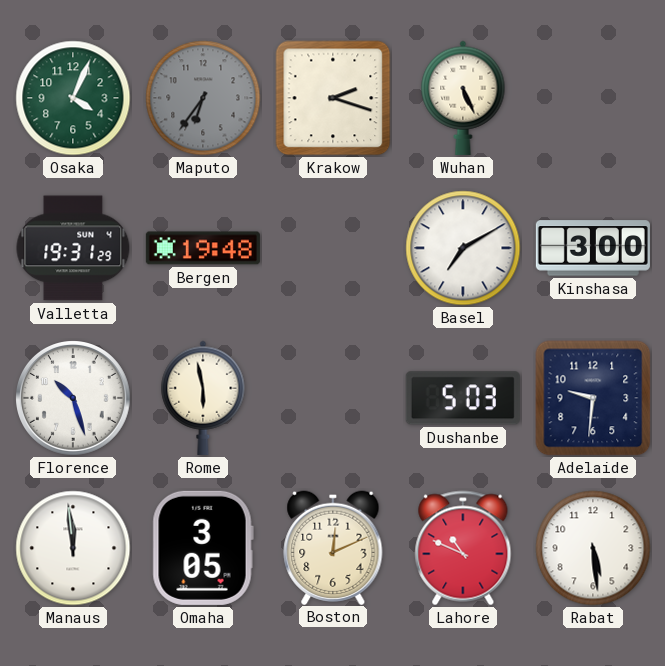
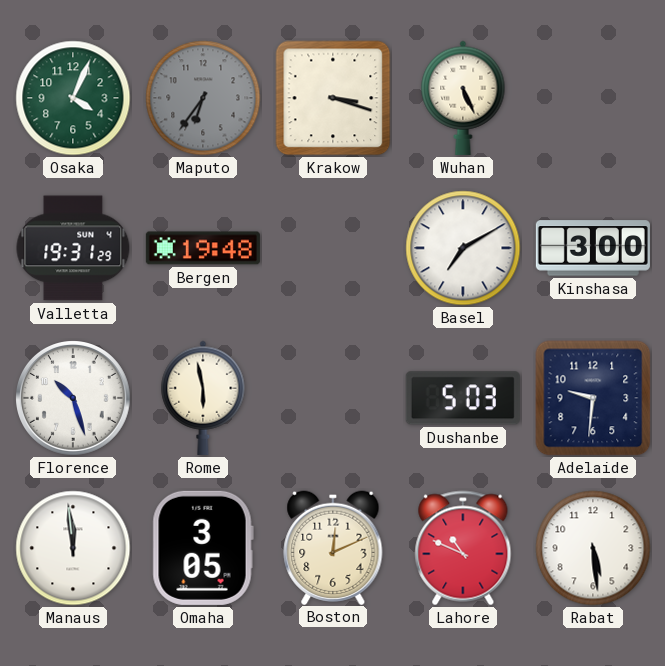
Krakow: 2:18 -> 3:18
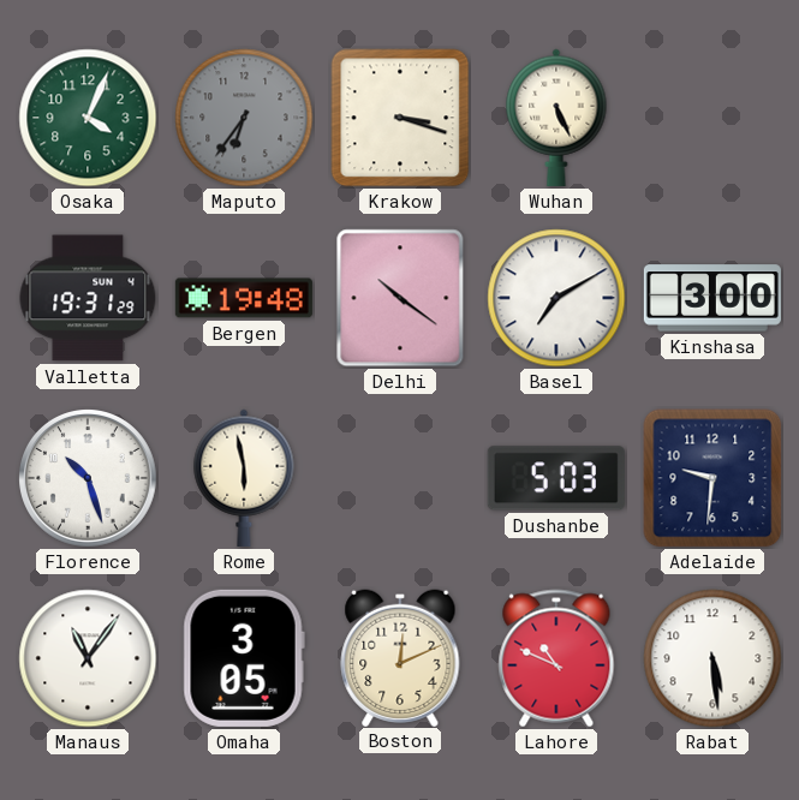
Delhi: none -> 10:21
Manaus: 11:59 -> 11:06
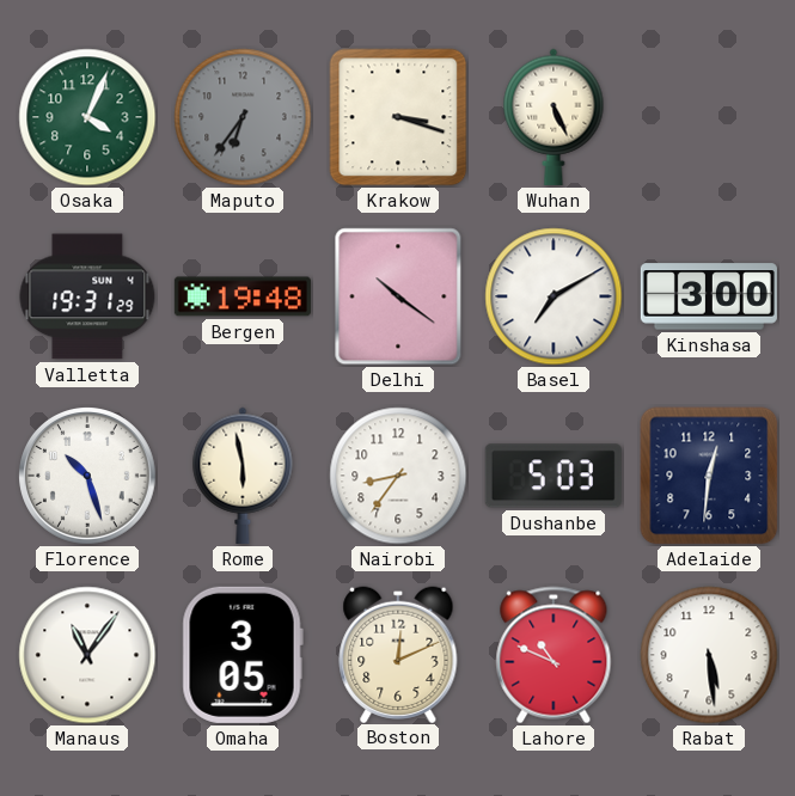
Nairobi: none -> 8:36
Adelaide: 9:31 -> 12:31
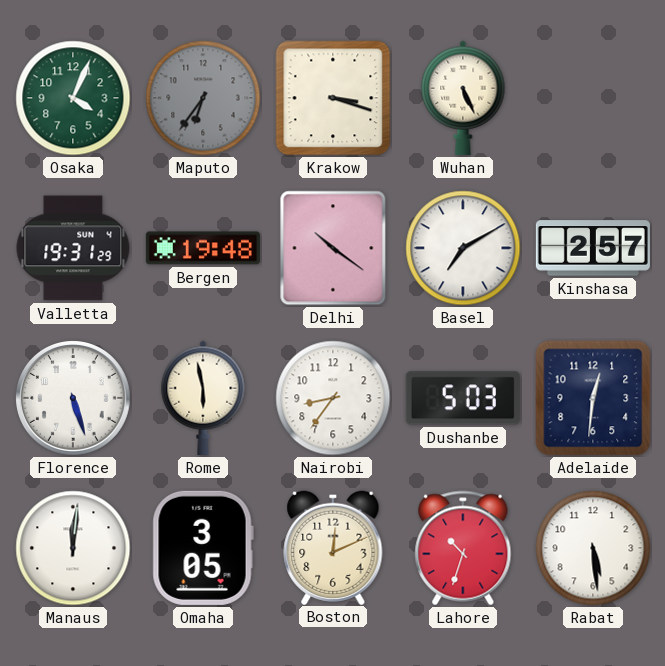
Kinshasa: 3:00 -> 2:57
Florence: 10:27 -> 5:27
Manaus: 11:06 -> 12:01
Lahore: 10:49 -> 10:33
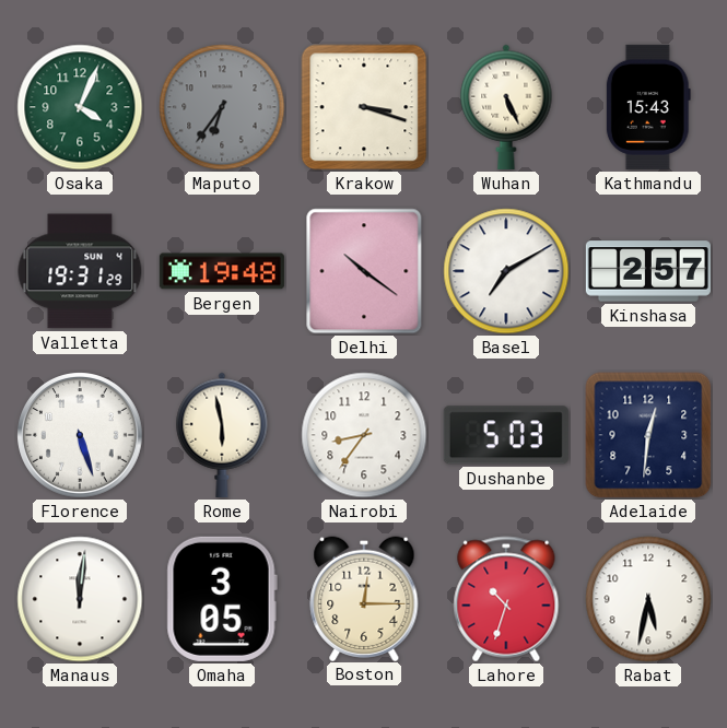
Kathmandu: none -> 15:43
Boston: 12:11 -> 12:15
Rabat: 5:29 -> 5:32
